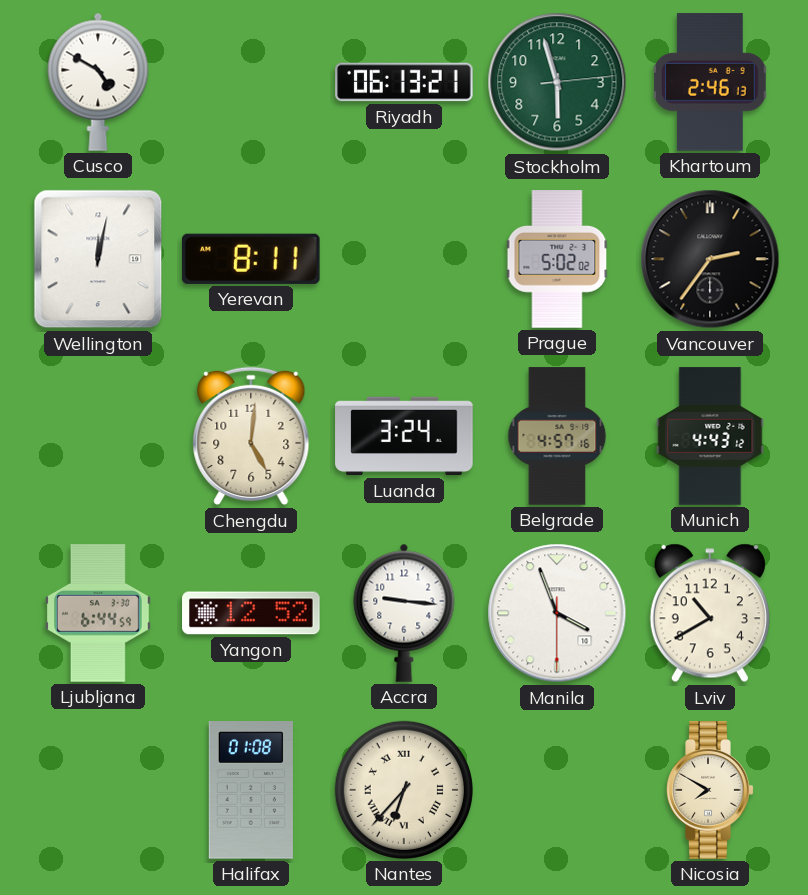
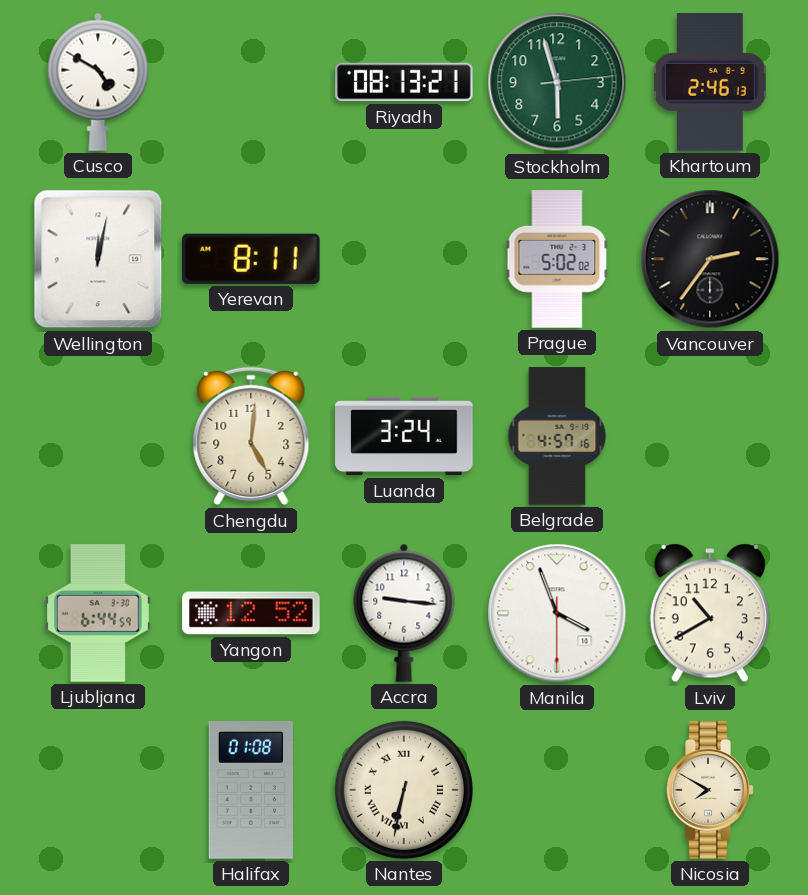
Riyadh: 06:13 -> 08:13
Munich: 4:43 -> none
Nantes: 6:37 -> 6:32
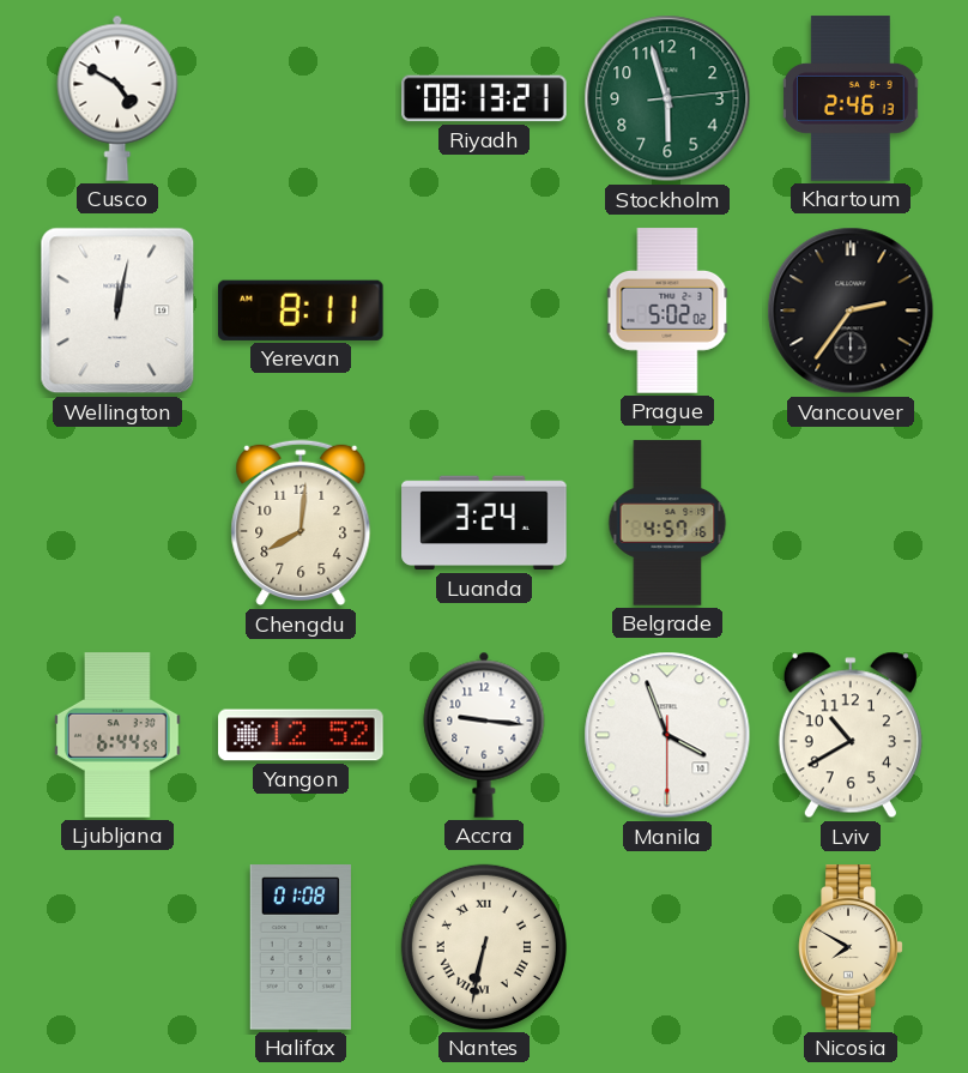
Chengdu: 5:01 -> 8:01
